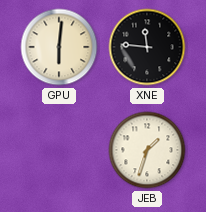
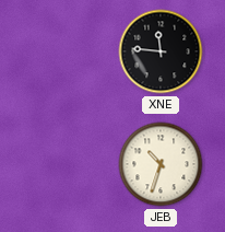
GPU: 6:01 -> none
JEB: 1:33 -> 10:33
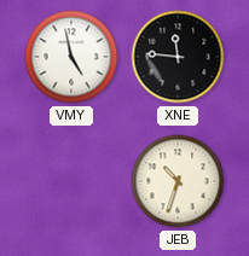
VMY: none -> 4:58
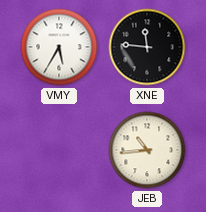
VMY: 4:58 -> 5:35
JEB: 10:33 -> 10:44
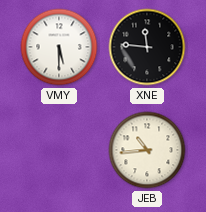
VMY: 5:35 -> 5:30
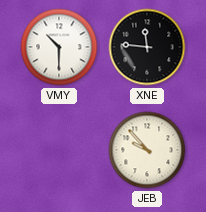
VMY: 5:30 -> 10:30
JEB: 10:44 -> 9:53
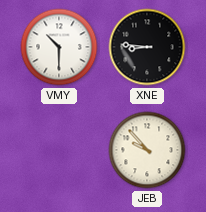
XNE: 11:46 -> 8:46
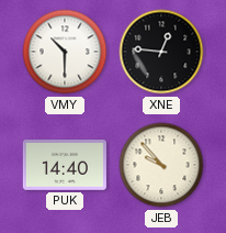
XNE: 8:46 -> 12:46
PUK: none -> 14:40
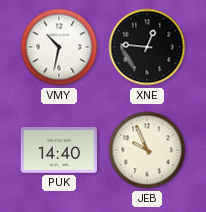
VMY: 10:30 -> 10:32
JEB: 9:53 -> 9:56
